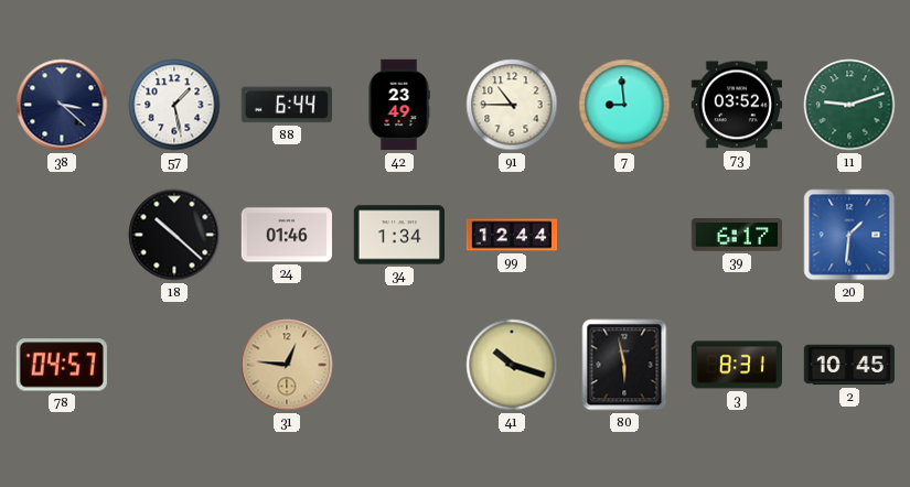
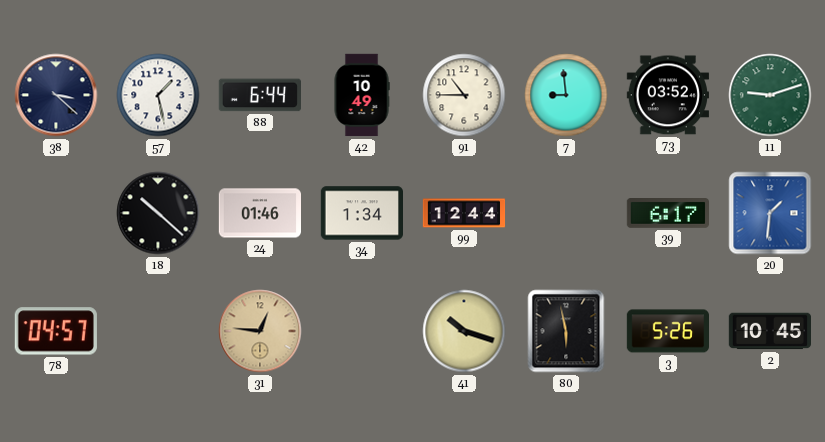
42: 23:49 -> 10:49
3: 8:31 -> 5:26
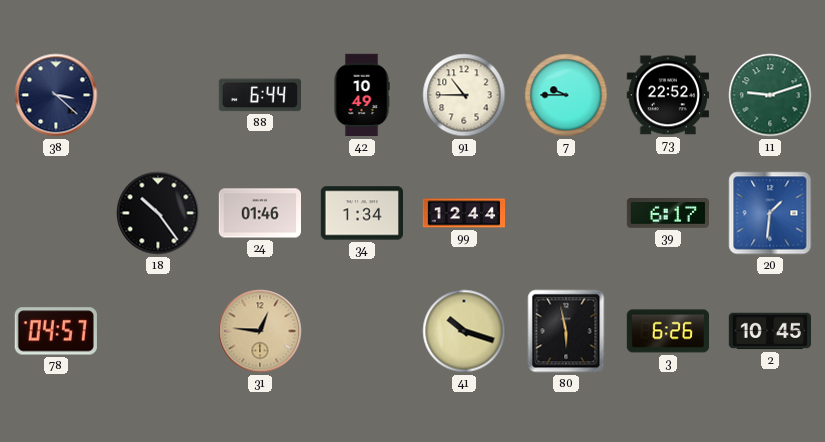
57: 1:28 -> none
7: 8:59 -> 9:45
73: 03:52 -> 22:52
18: 10:22 -> 10:24
3: 5:26 -> 6:26
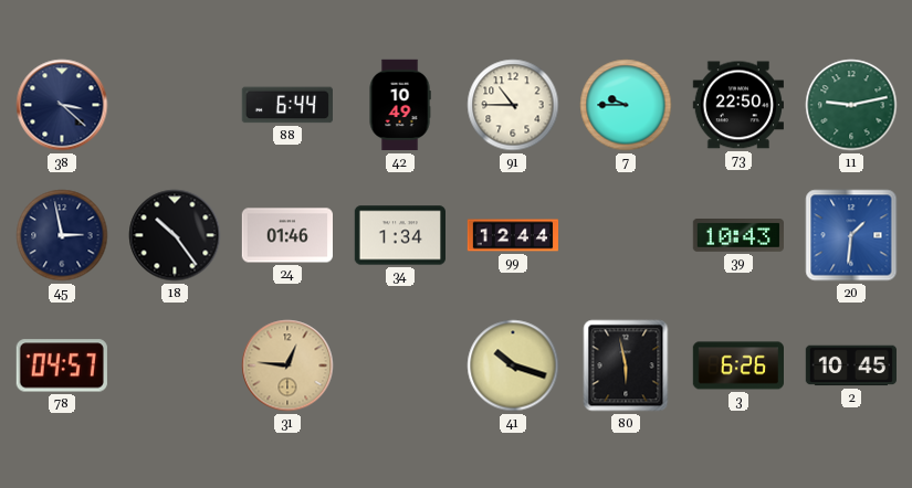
73: 22:52 -> 22:50
11: 9:12 -> 9:13
45: none -> 2:58
39: 6:17 -> 10:43
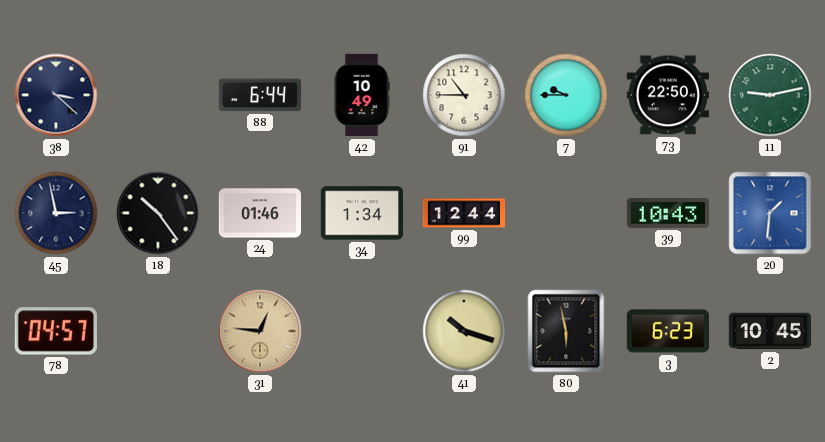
3: 6:26 -> 6:23
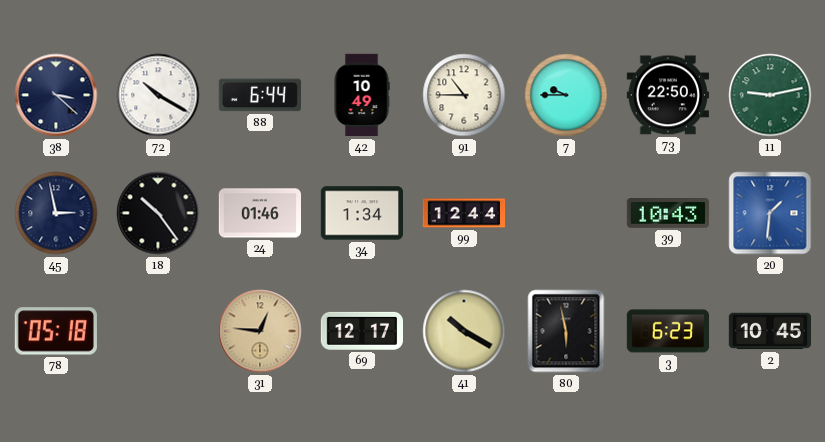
72: none -> 10:20
78: 04:57 -> 05:18
69: none -> 12:17
41: 10:18 -> 10:20
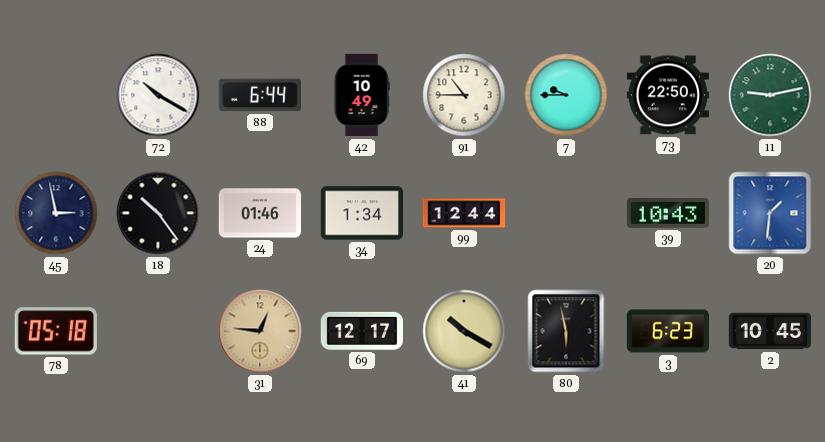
38: 3:22 -> none
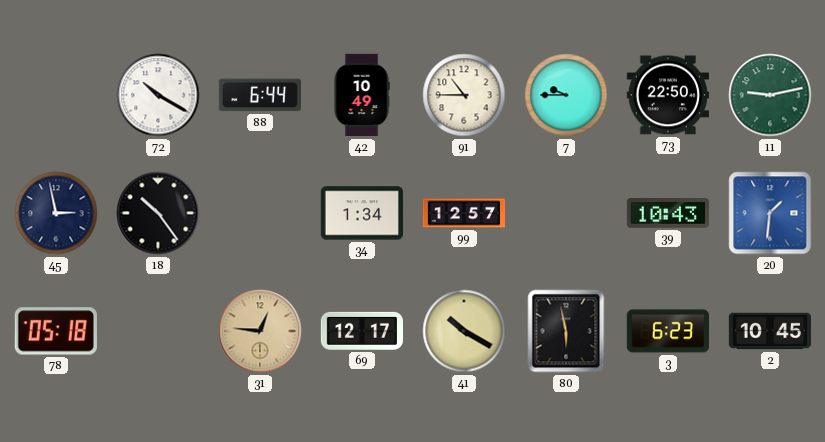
24: 01:46 -> none
99: 12:44 -> 12:57
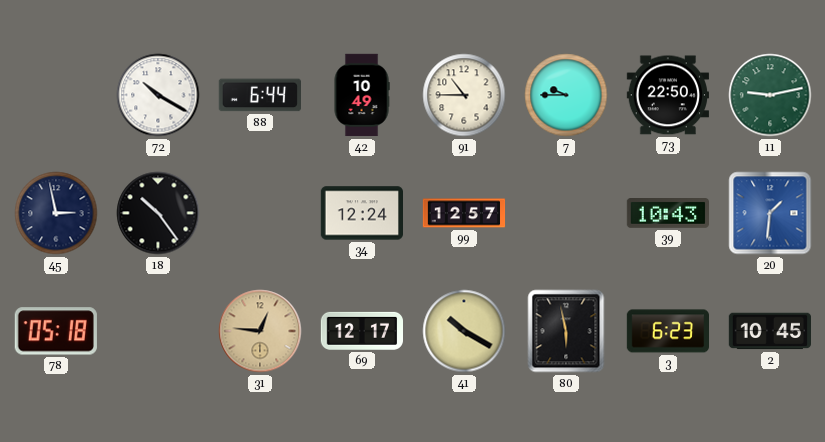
34: 1:34 -> 12:24
